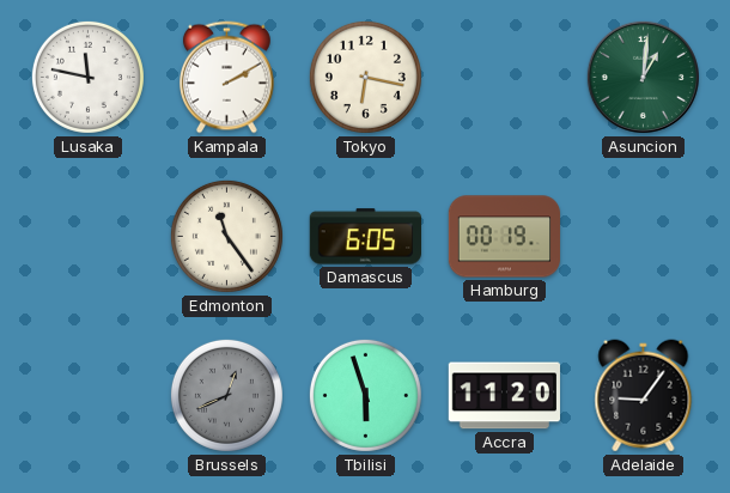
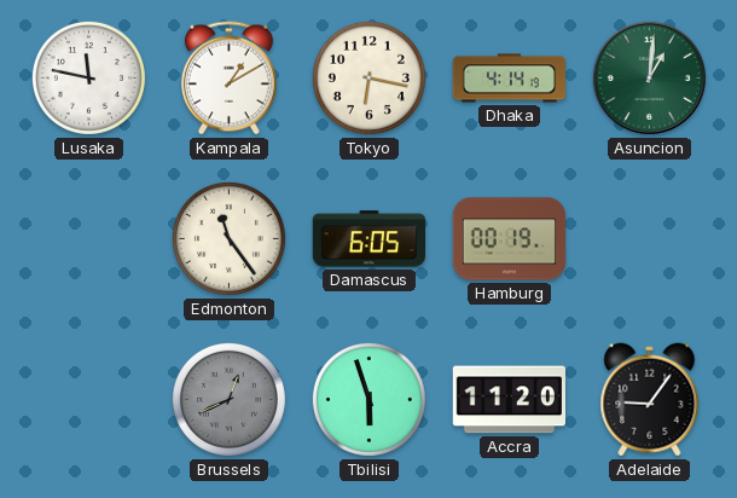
Kampala: 2:10 -> 1:10
Dhaka: none -> 4:14
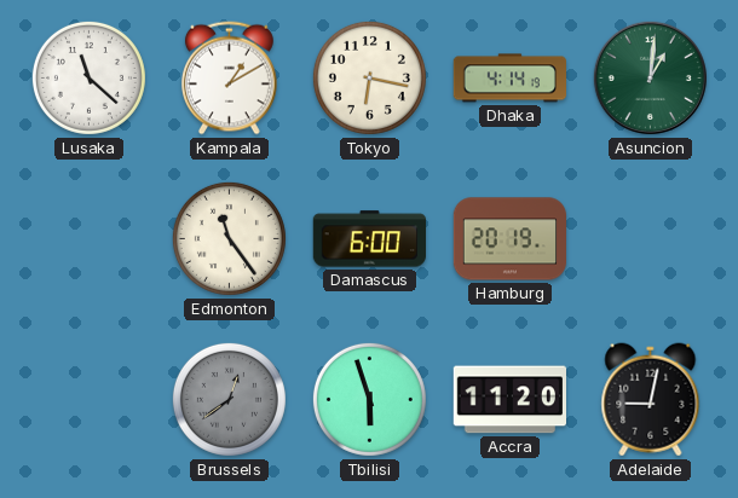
Lusaka: 11:47 -> 11:22
Damascus: 6:05 -> 6:00
Hamburg: 00:19 -> 20:19
Brussels: 12:41 -> 12:39
Adelaide: 9:06 -> 9:02
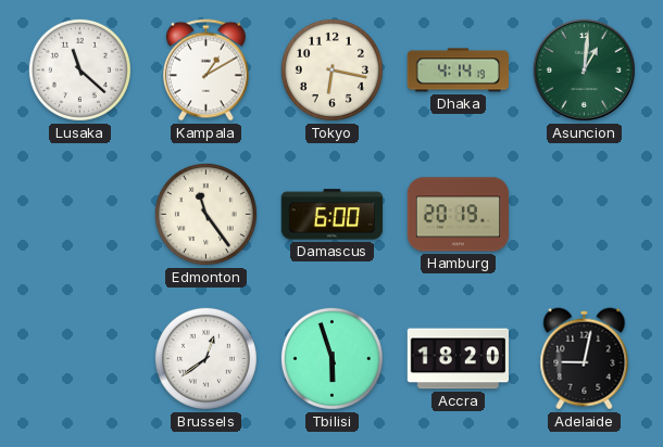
Brussels dial: grey -> white
Accra: 11:20 -> 18:20
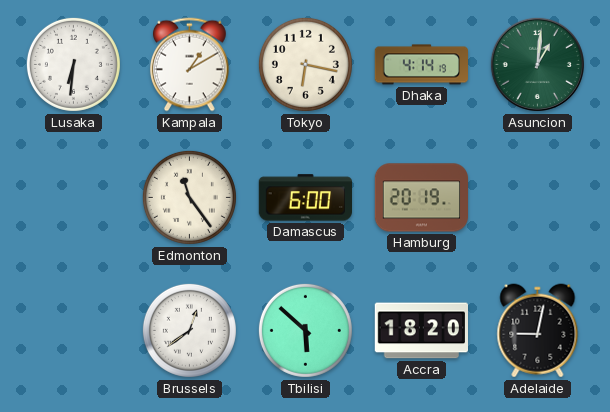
Lusaka: 11:22 -> 6:31
Tbilisi: 5:57 -> 5:52
